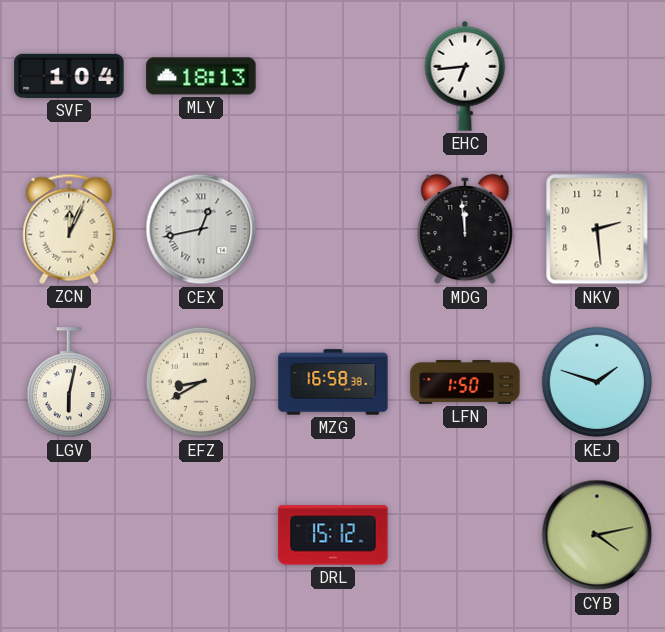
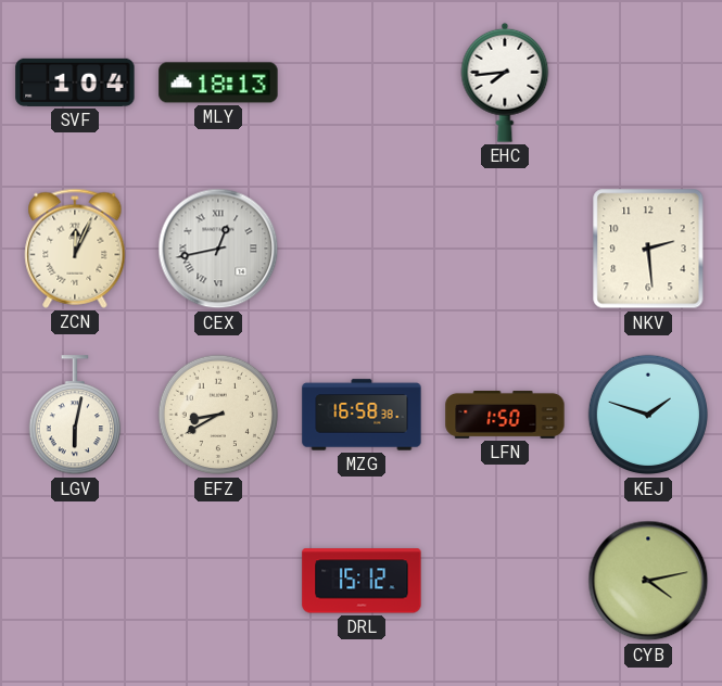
EHC: 6:44 -> 7:44
MDG: 11:59 -> none
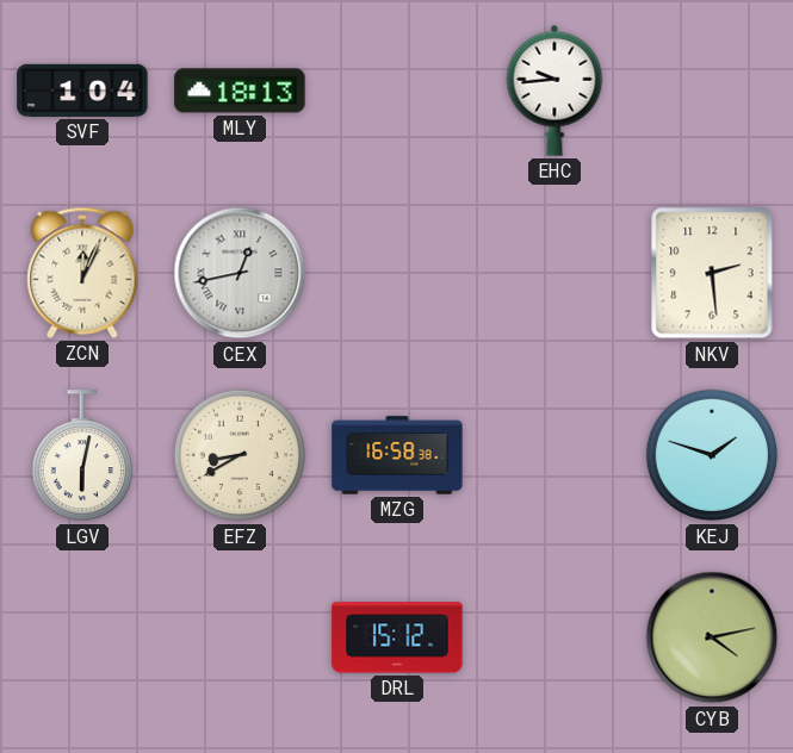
EHC: 7:44 -> 9:44
LFN: 1:50 -> none
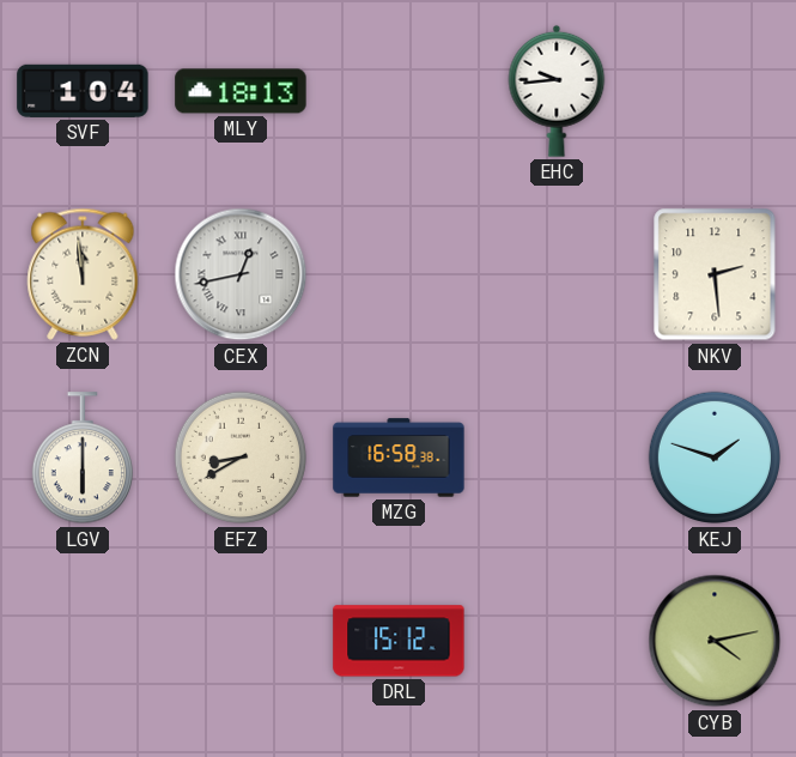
ZCN: 12:04 -> 11:59
LGV: 6:02 -> 6:00
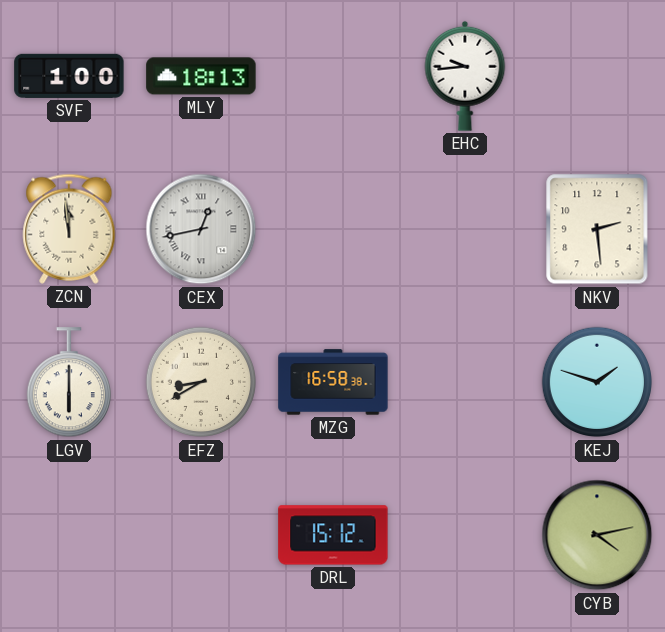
SVF: 1:04 -> 1:00
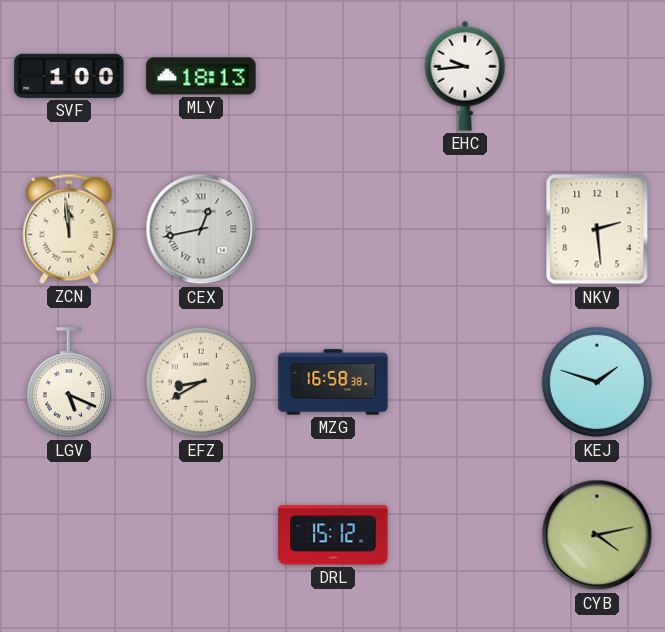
LGV: 6:00 -> 5:19
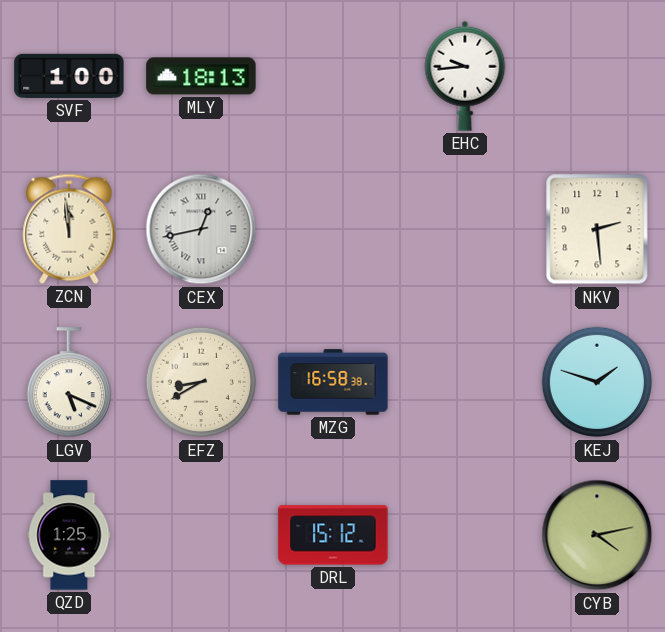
QZD: none -> 1:25
